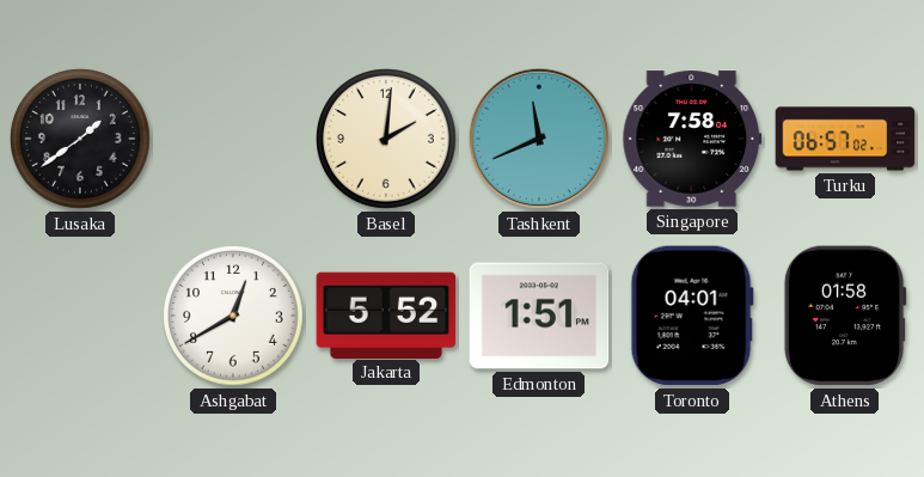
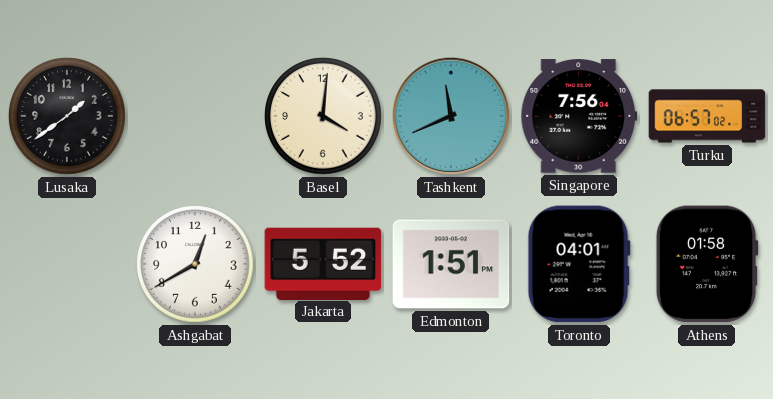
Basel: 2:01 -> 4:01
Singapore: 7:58 -> 7:56
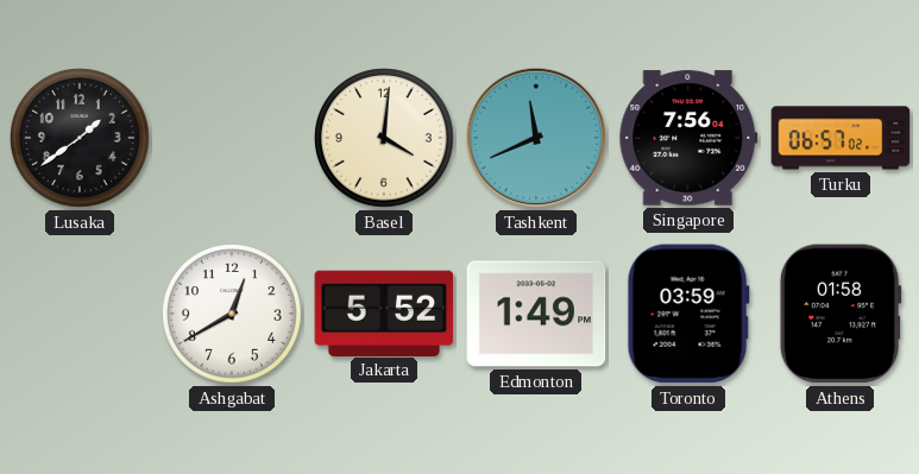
Edmonton: 1:51 -> 1:49
Toronto: 04:01 -> 03:59
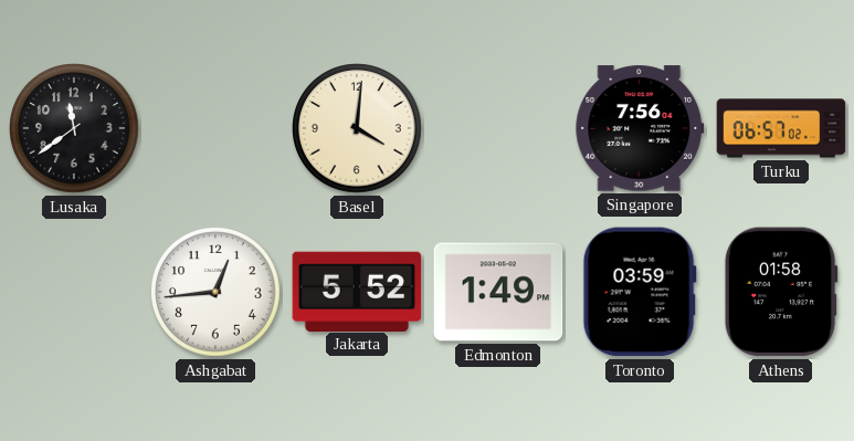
Lusaka: 1:39 -> 11:39
Tashkent: 11:41 -> none
Ashgabat: 12:40 -> 12:44
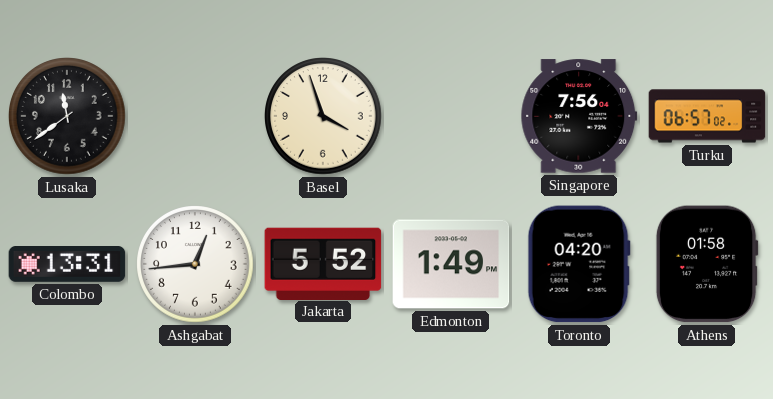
Basel: 4:01 -> 3:57
Colombo: none -> 13:31
Toronto: 03:59 -> 04:20
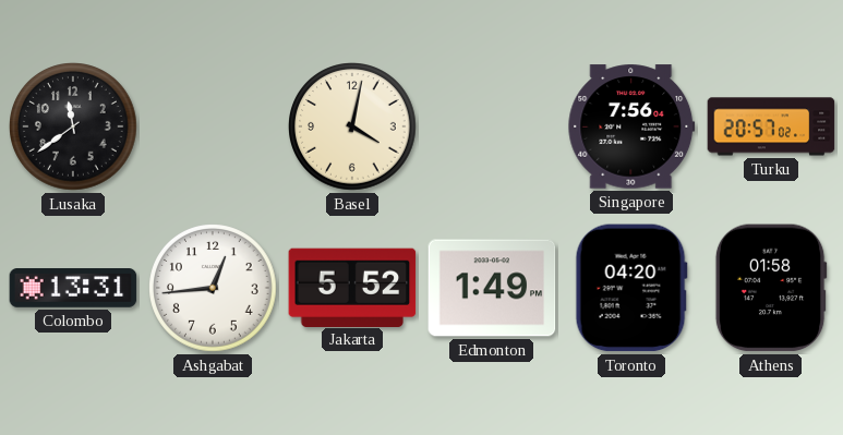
Basel: 3:57 -> 4:02
Turku: 06:57 -> 20:57
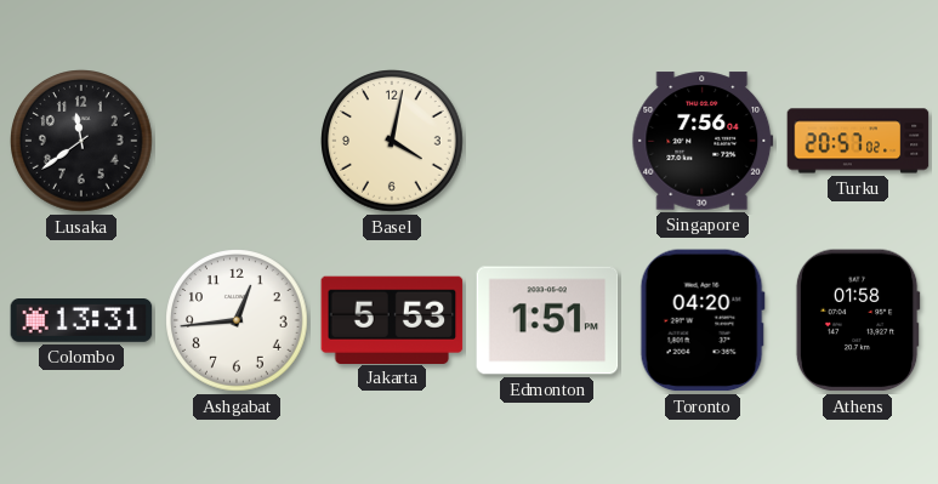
Jakarta: 5:52 -> 5:53
Edmonton: 1:49 -> 1:51
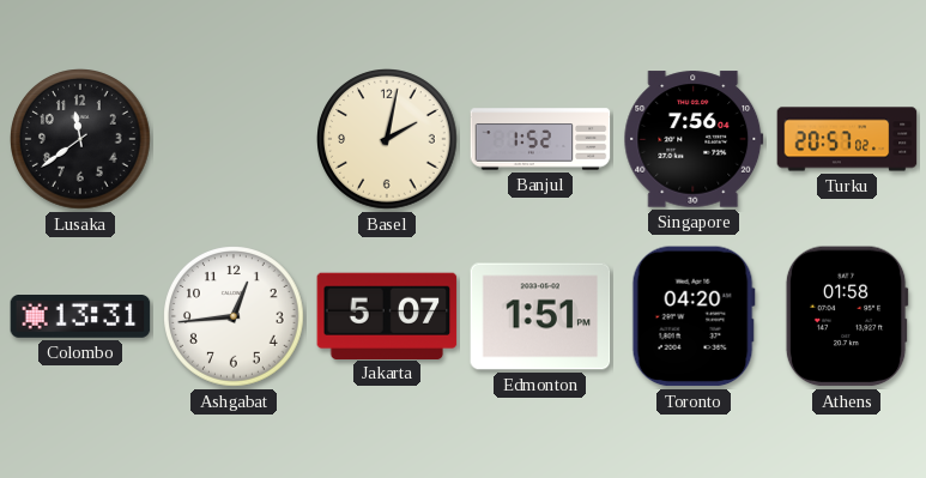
Basel: 4:02 -> 2:02
Banjul: none -> 1:52
Jakarta: 5:53 -> 5:07
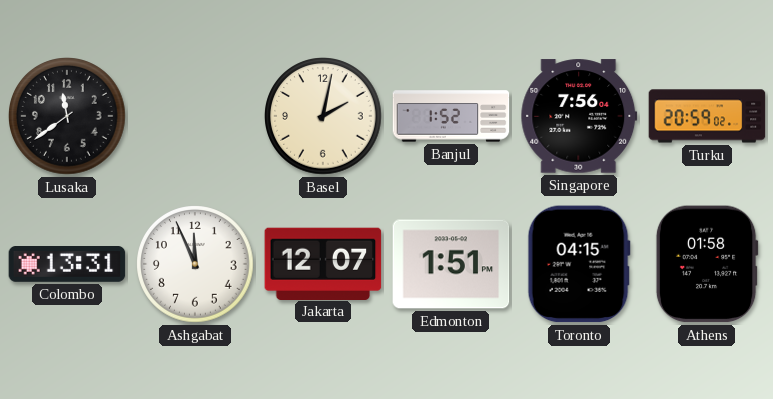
Turku: 20:57 -> 20:59
Ashgabat: 12:44 -> 11:56
Jakarta: 5:07 -> 12:07
Toronto: 04:20 -> 04:15
